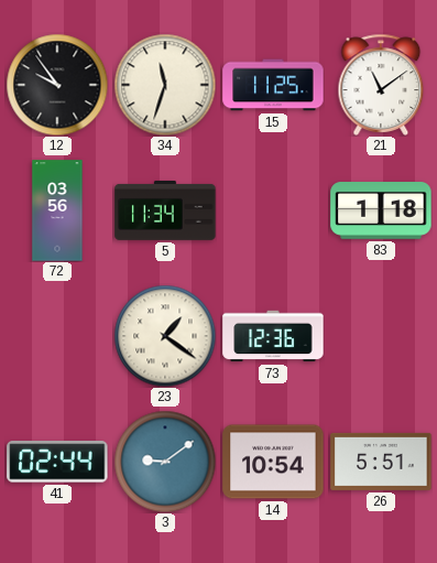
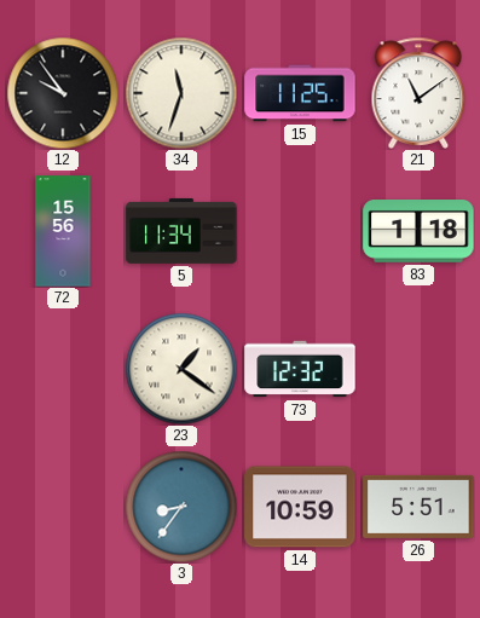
72: 03:56 -> 15:56
73: 12:36 -> 12:32
41: 02:44 -> none
3: 9:09 -> 8:36
14: 10:54 -> 10:59
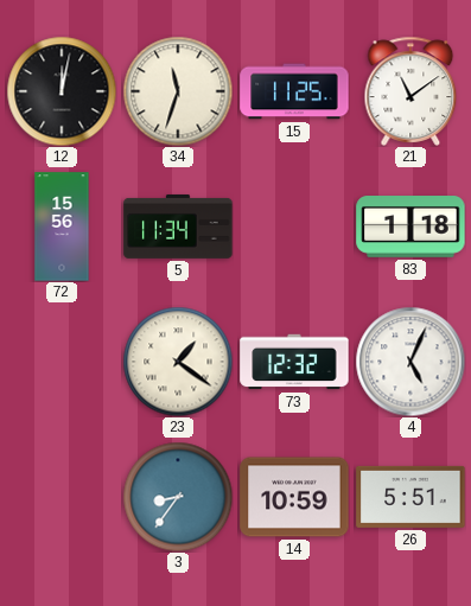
12: 9:54 -> 12:02
4: none -> 5:04
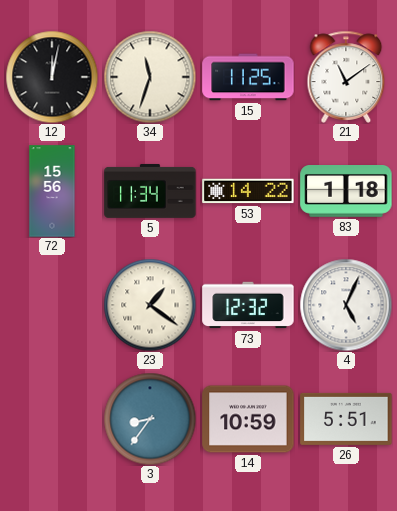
53: none -> 14:22
